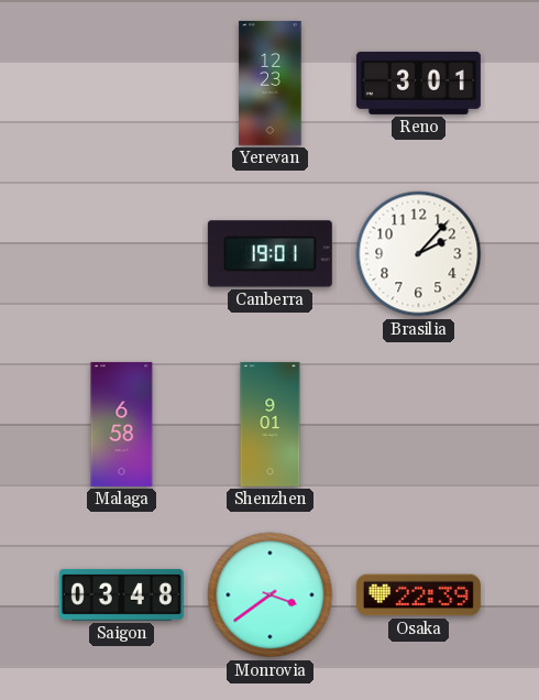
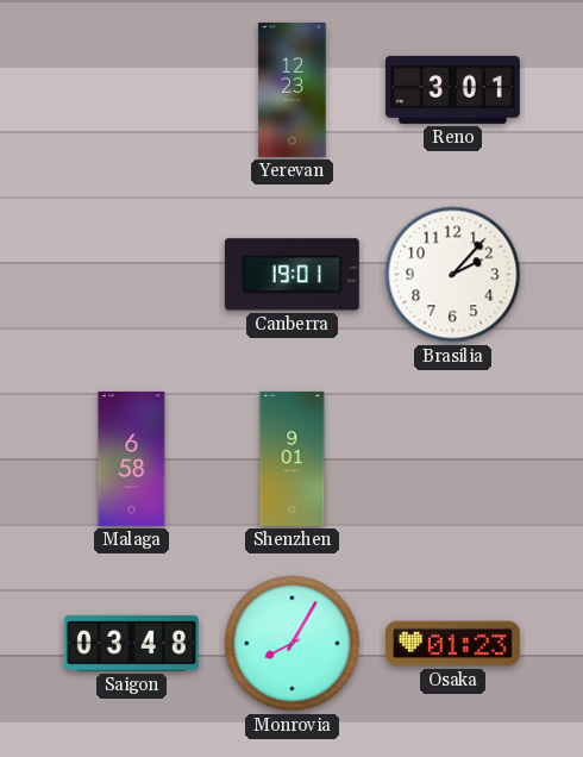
Monrovia: 3:39 -> 8:05
Osaka: 22:39 -> 01:23
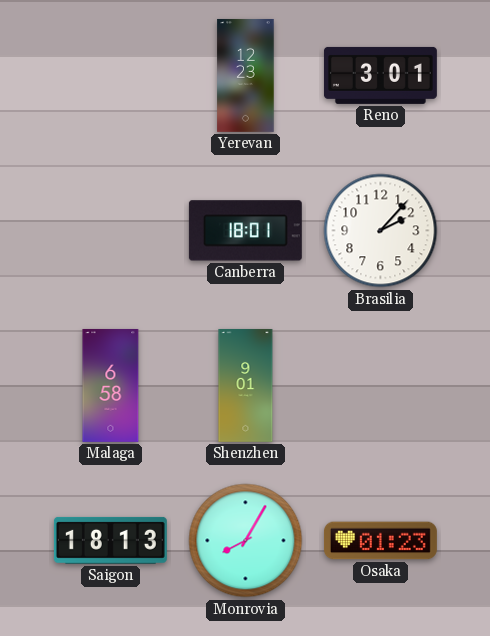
Canberra: 19:01 -> 18:01
Saigon: 03:48 -> 18:13
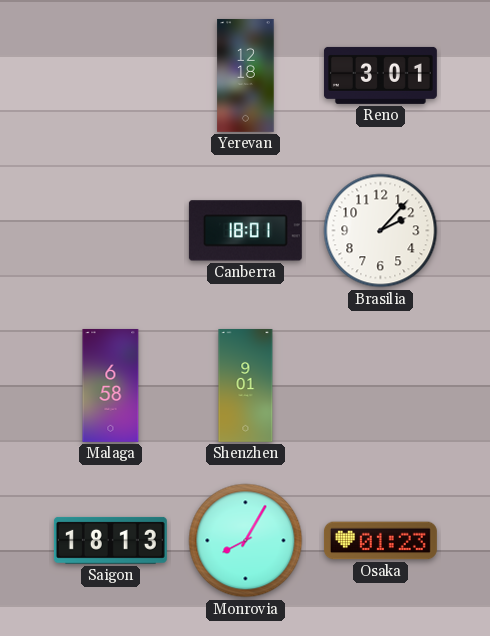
Yerevan: 12:23 -> 12:18
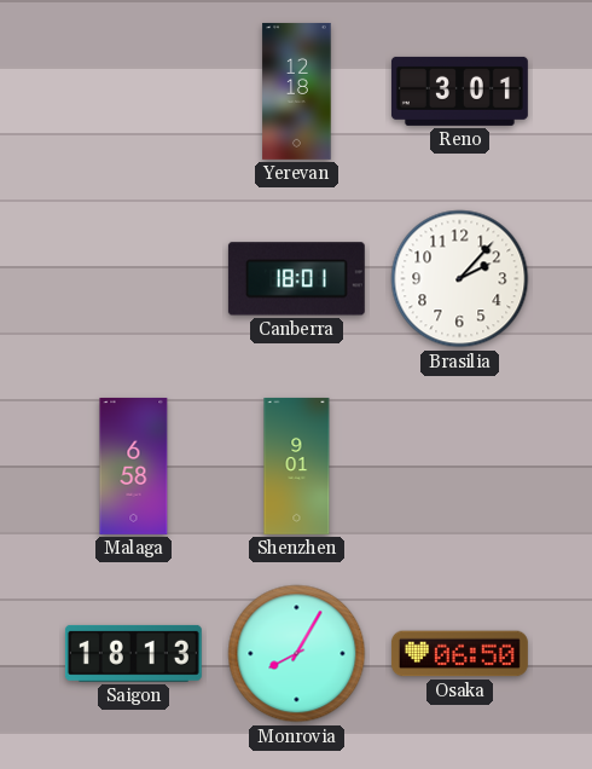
Osaka: 01:23 -> 06:50
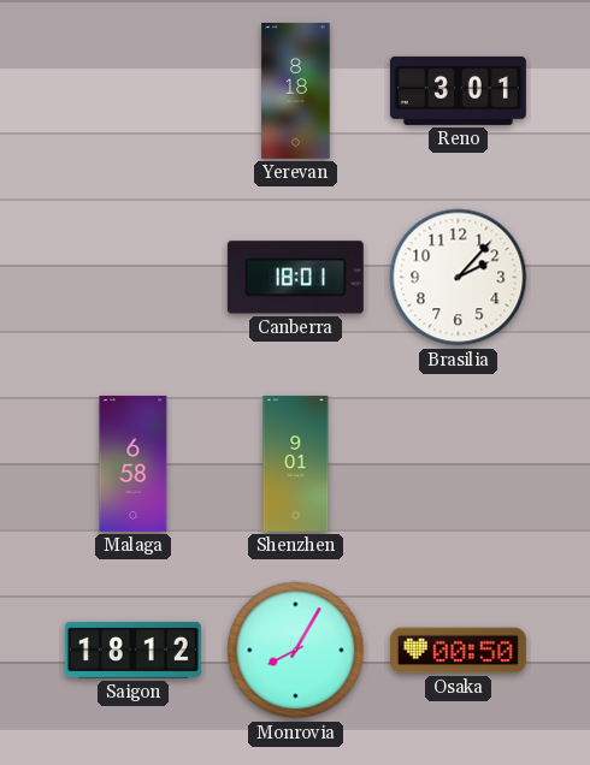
Yerevan: 12:18 -> 8:18
Saigon: 18:13 -> 18:12
Osaka: 06:50 -> 00:50
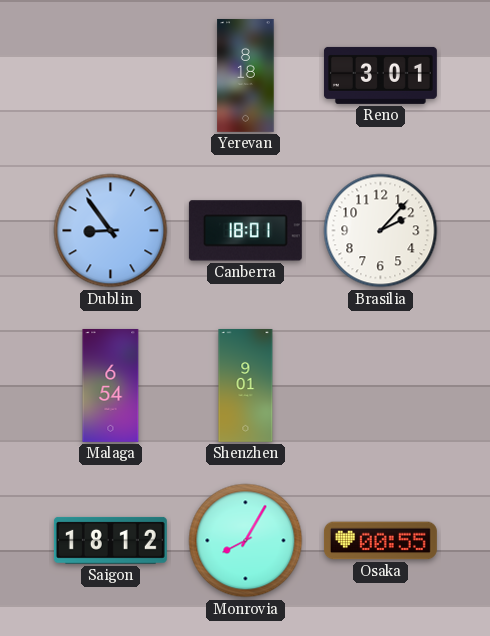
Dublin: none -> 8:54
Malaga: 6:58 -> 6:54
Osaka: 00:50 -> 00:55
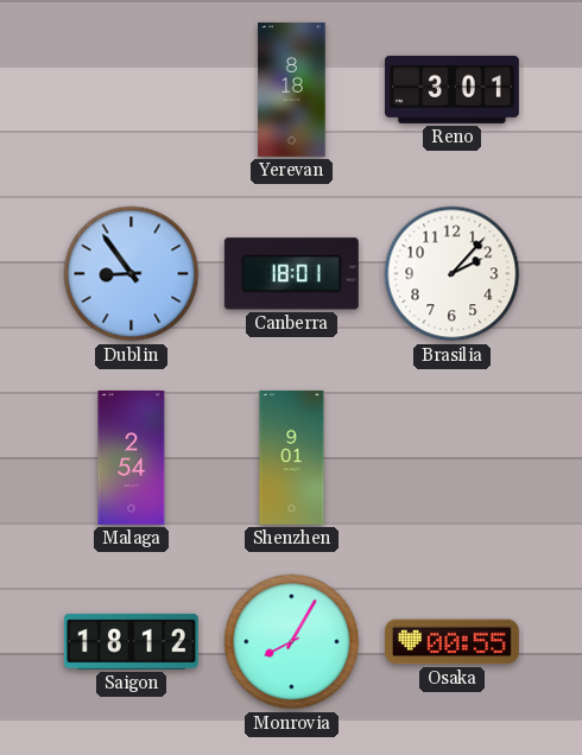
Malaga: 6:54 -> 2:54
